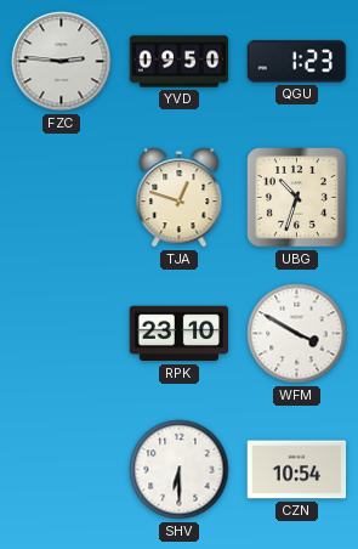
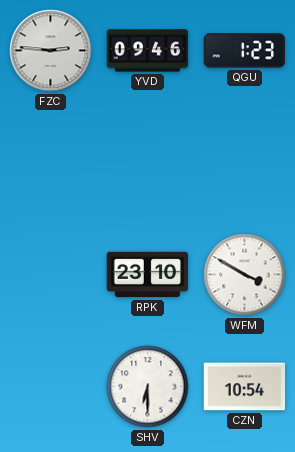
YVD: 09:50 -> 09:46
TJA: 12:48 -> none
UBG: 10:33 -> none
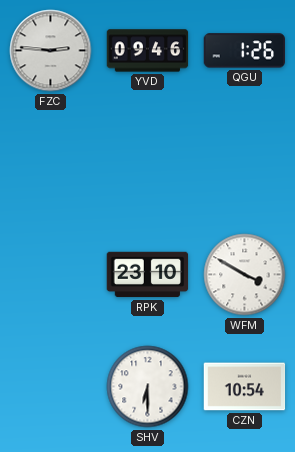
QGU: 1:23 -> 1:26
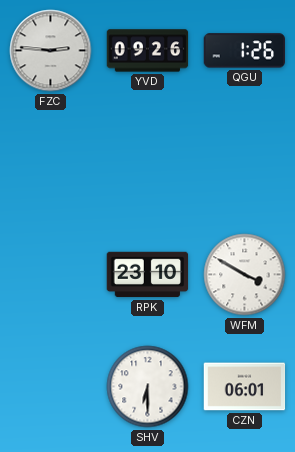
YVD: 09:46 -> 09:26
CZN: 10:54 -> 06:01
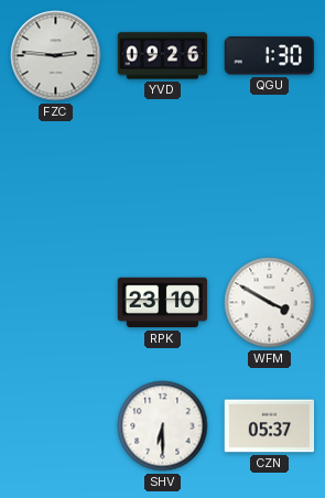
QGU: 1:26 -> 1:30
CZN: 06:01 -> 05:37
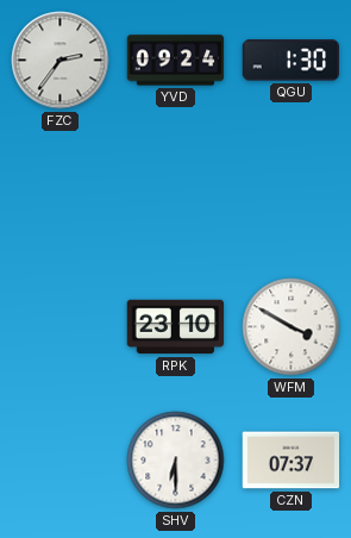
FZC: 2:46 -> 2:36
YVD: 09:26 -> 09:24
CZN: 05:37 -> 07:37
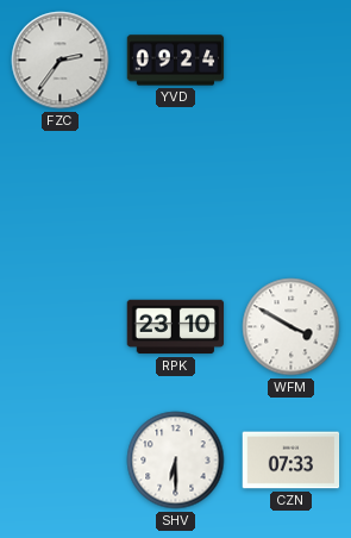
QGU: 1:30 -> none
CZN: 07:37 -> 07:33
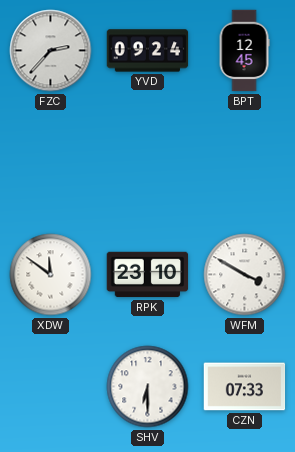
FZC: 2:36 -> 2:37
BPT: none -> 12:45
XDW: none -> 11:51
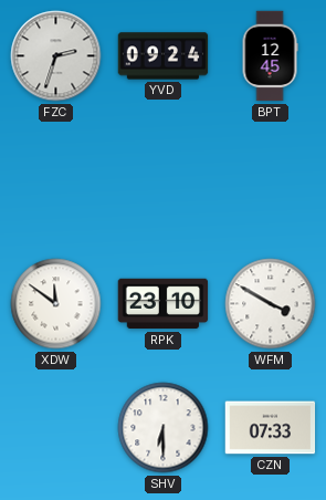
FZC: 2:37 -> 2:33
